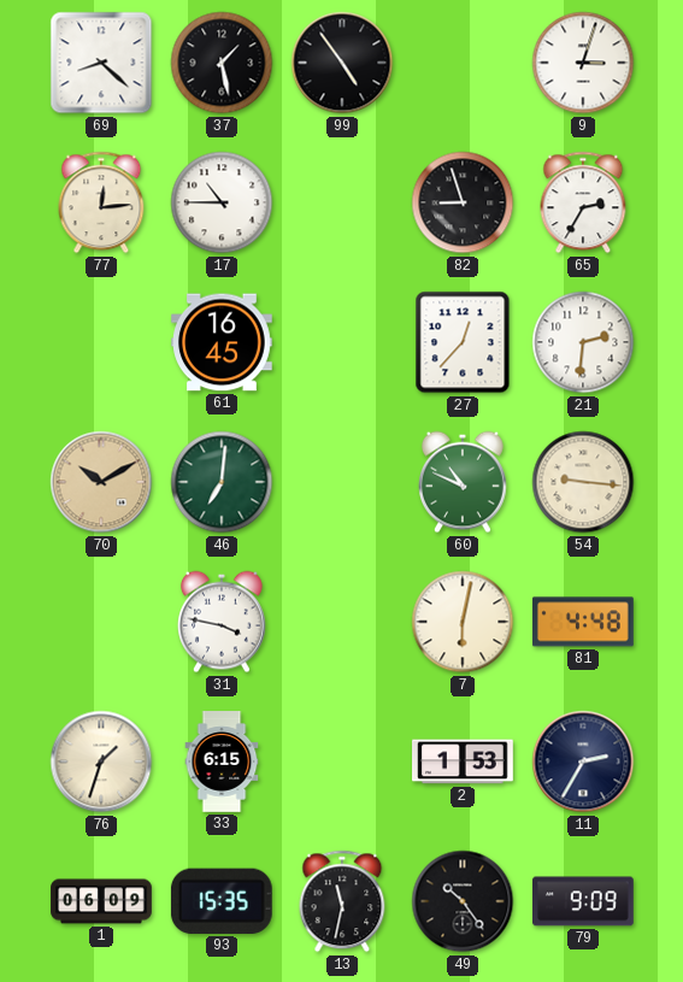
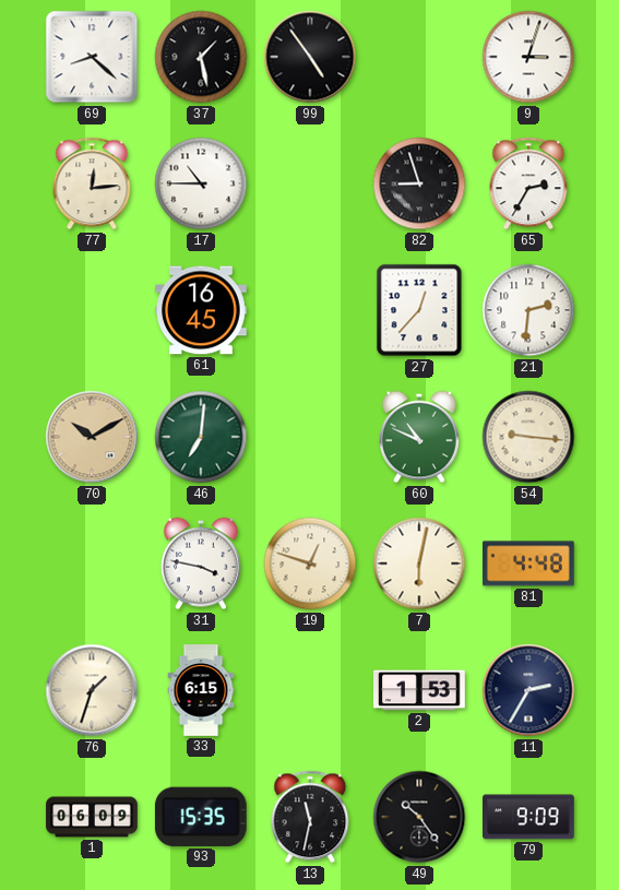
19: none -> 12:48
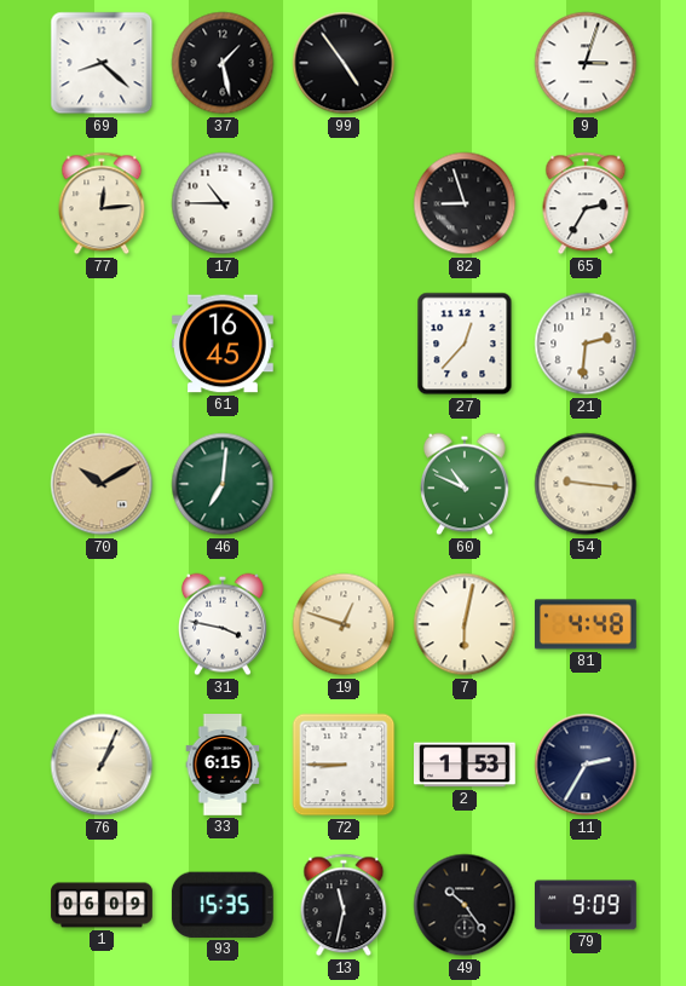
76: 1:33 -> 1:04
72: none -> 8:45
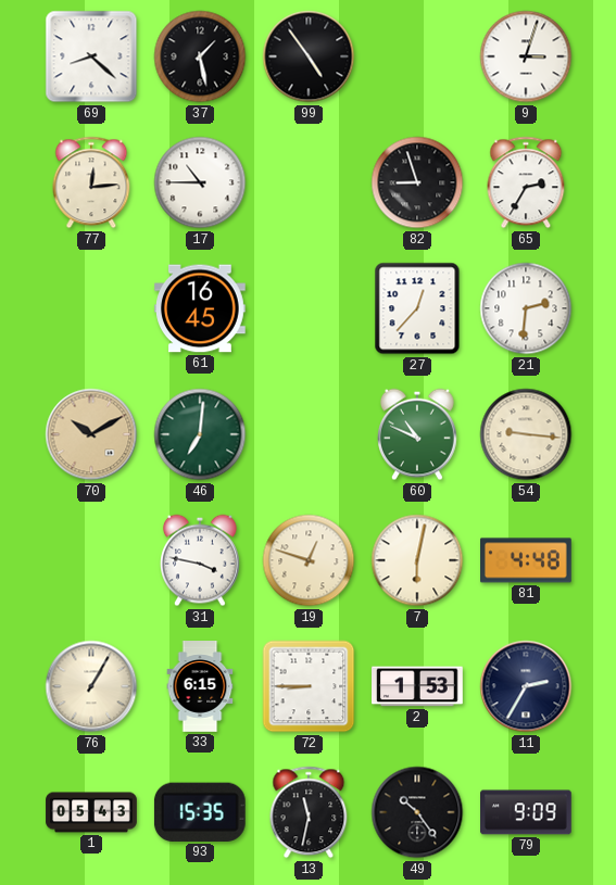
76: 1:04 -> 1:05
1: 06:09 -> 05:43
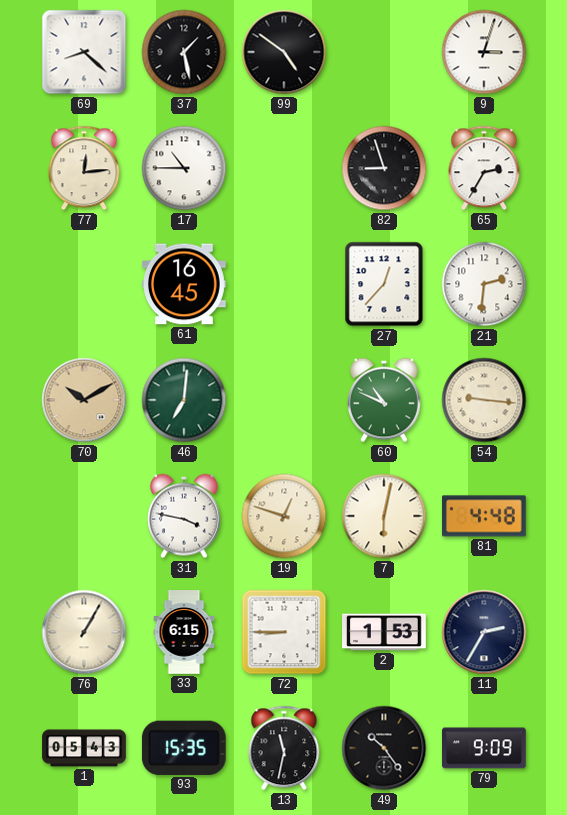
99: 4:54 -> 4:51
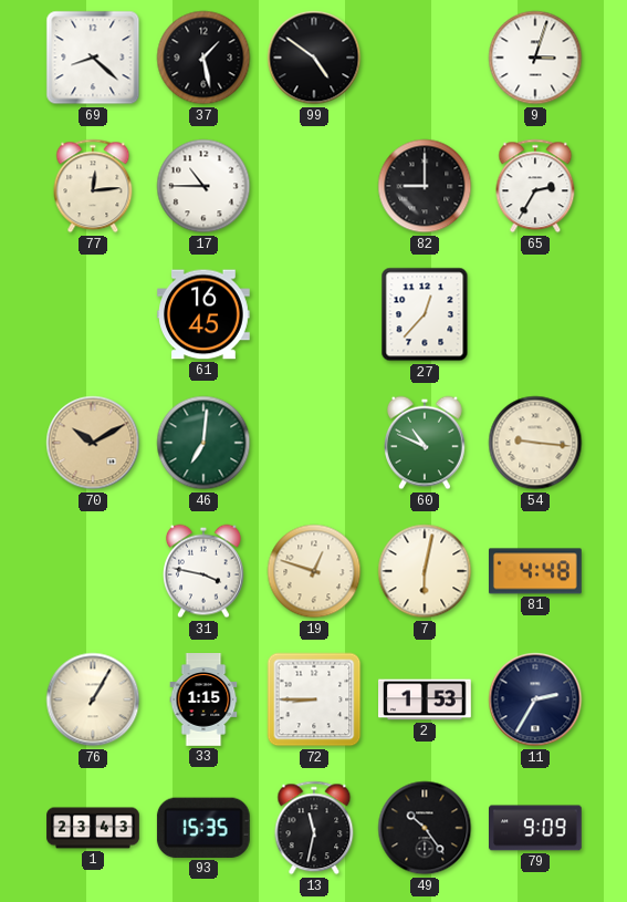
82: 8:57 -> 9:00
21: 2:31 -> none
33: 6:15 -> 1:15
1: 05:43 -> 23:43
